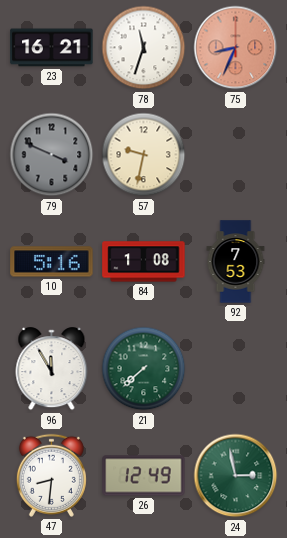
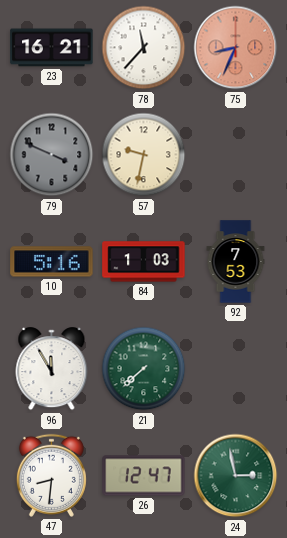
78: 11:33 -> 11:37
84: 1:08 -> 1:03
26: 12:49 -> 12:47
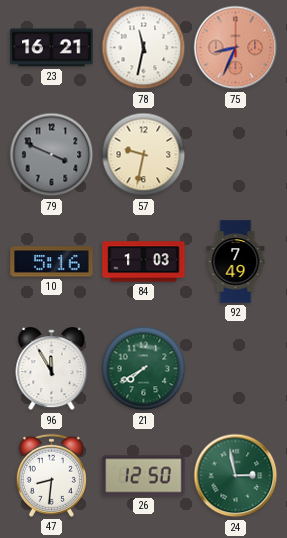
78: 11:37 -> 11:32
92: 7:53 -> 7:49
21: 7:38 -> 7:40
26: 12:47 -> 12:50
